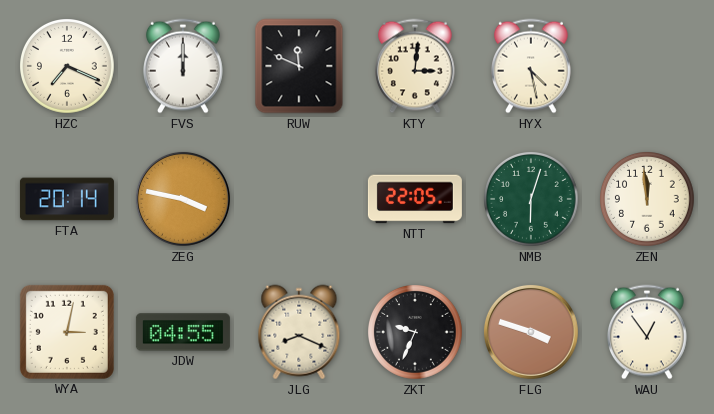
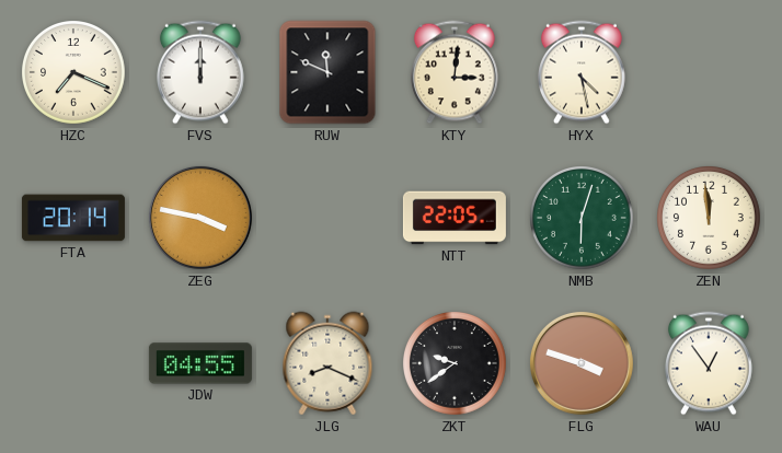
WYA: 3:02 -> none
ZKT: 9:34 -> 9:39
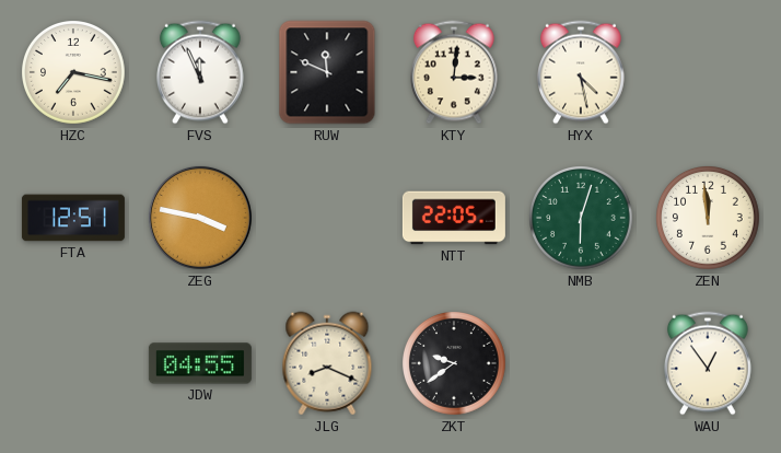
HZC: 7:19 -> 7:17
FVS: 12:00 -> 11:56
FTA: 20:14 -> 12:51
FLG: 3:48 -> none
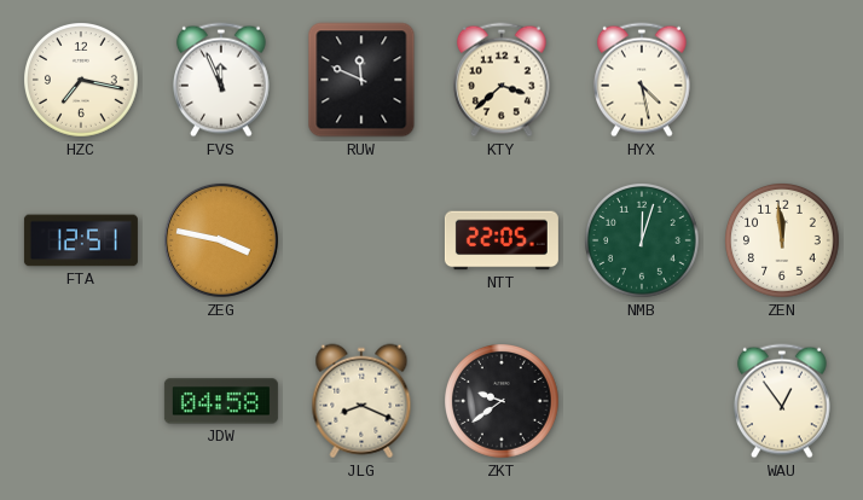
KTY: 3:01 -> 3:38
NMB: 6:03 -> 12:03
JDW: 04:55 -> 04:58
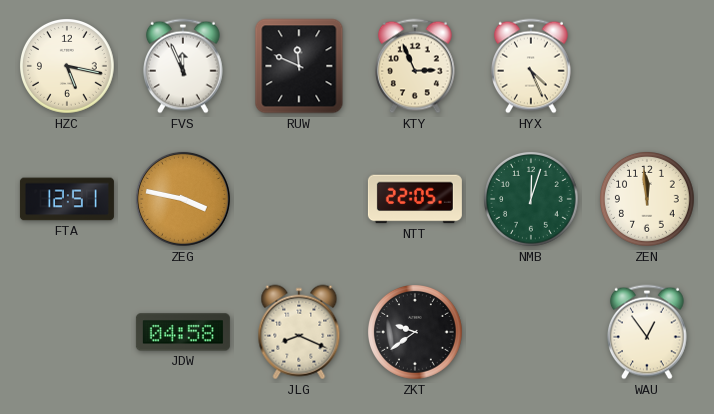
HZC: 7:17 -> 5:17
KTY: 3:38 -> 2:56
HYX: 4:28 -> 4:26
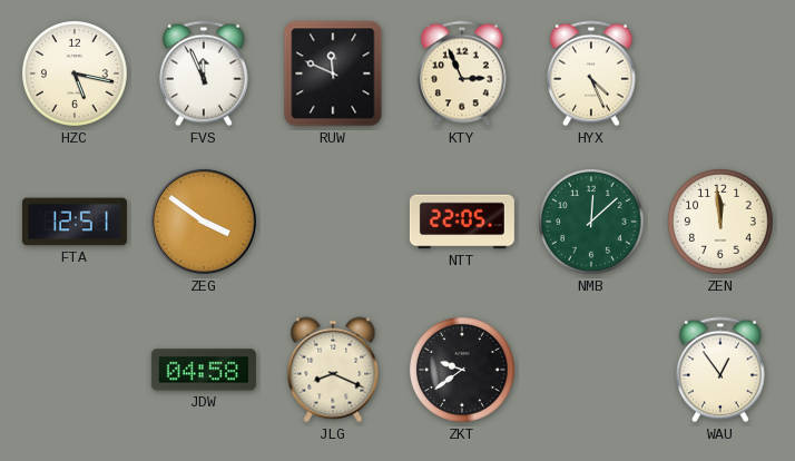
ZEG: 3:47 -> 3:51
NMB: 12:03 -> 12:08
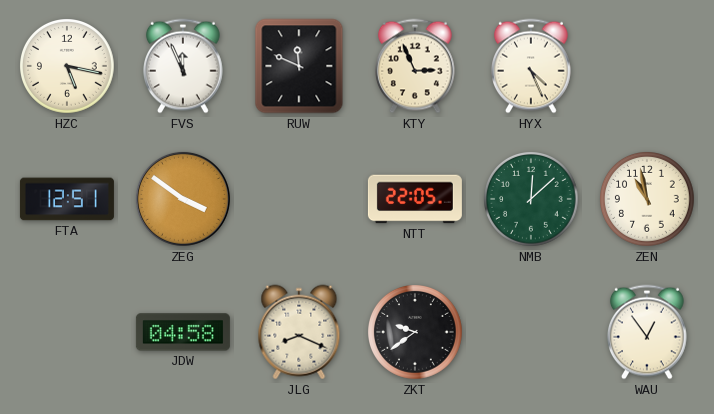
ZEN: 11:59 -> 10:58
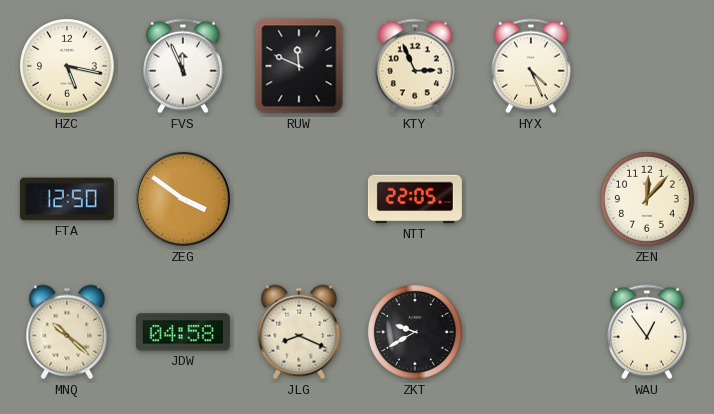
FTA: 12:51 -> 12:50
NMB: 12:08 -> none
ZEN: 10:58 -> 12:07
MNQ: none -> 10:22
ZKT: 9:39 -> 9:40
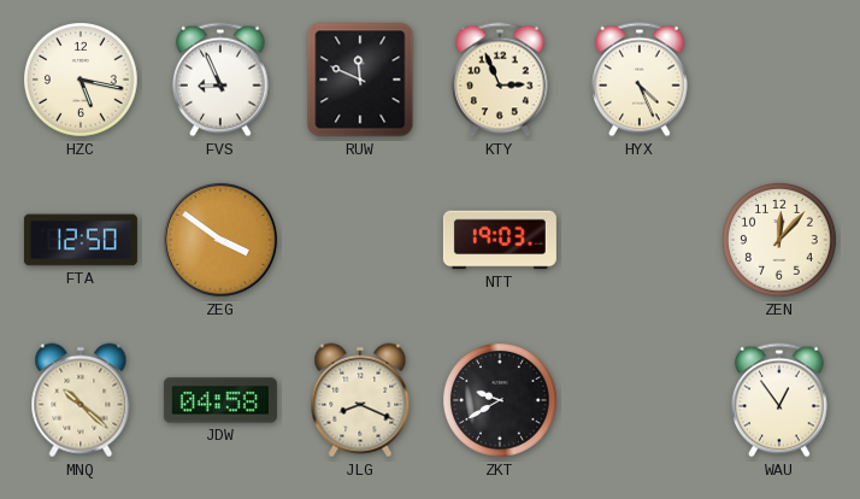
FVS: 11:56 -> 8:56
NTT: 22:05 -> 19:03
